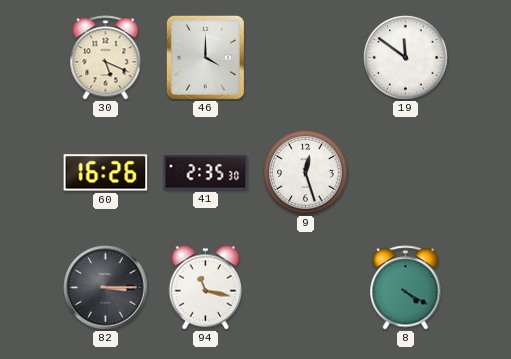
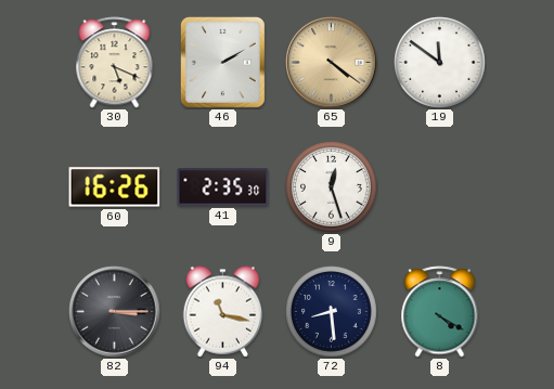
46: 4:00 -> 2:10
65: none -> 4:21
72: none -> 8:29
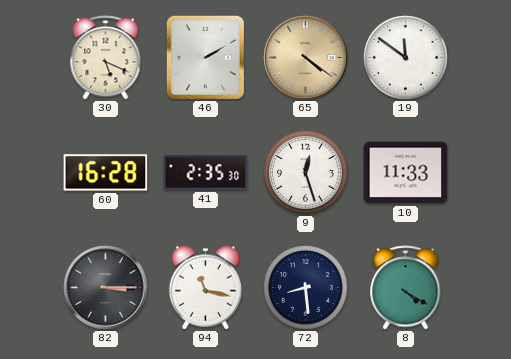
60: 16:26 -> 16:28
10: none -> 11:33
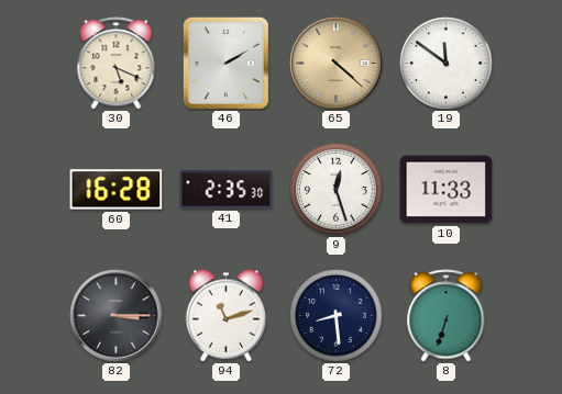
65: 4:21 -> 4:22
94: 11:17 -> 11:12
8: 4:20 -> 6:33
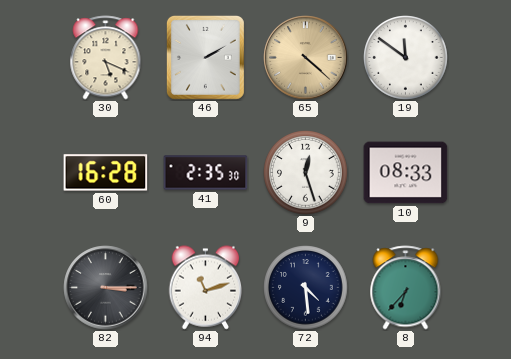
10: 11:33 -> 08:33
72: 8:29 -> 4:29
8: 6:33 -> 6:37
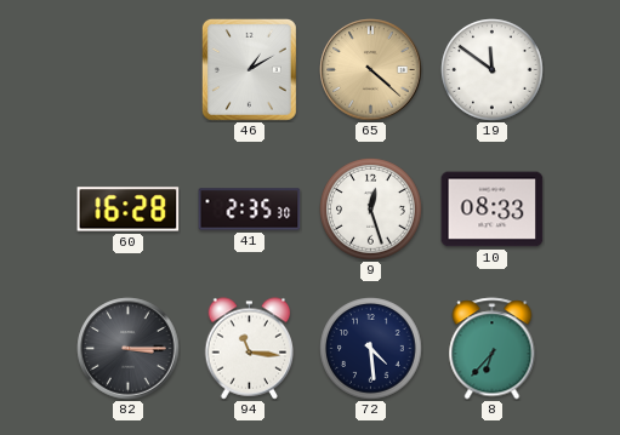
30: 5:19 -> none
46: 2:10 -> 1:10
94: 11:12 -> 11:16
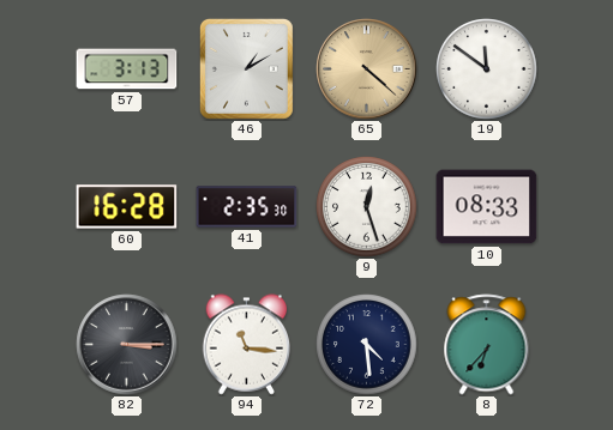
57: none -> 3:13
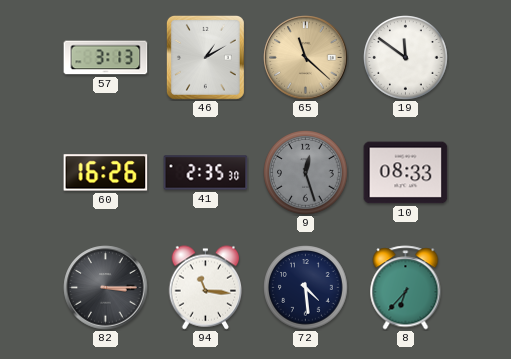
65: 4:22 -> 11:22
60: 16:28 -> 16:26
9 dial: white -> grey
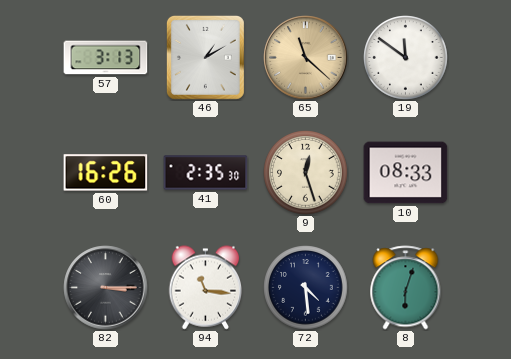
9 dial: grey -> cream
8: 6:37 -> 6:03
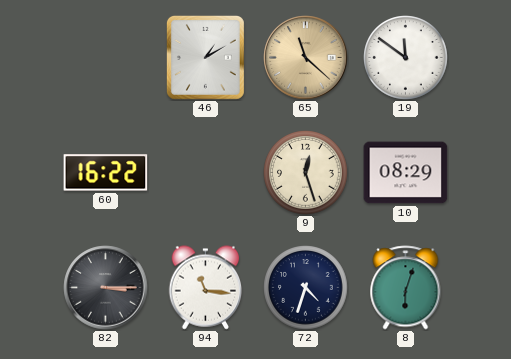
57: 3:13 -> none
60: 16:26 -> 16:22
41: 2:35 -> none
10: 08:33 -> 08:29
72: 4:29 -> 4:33
